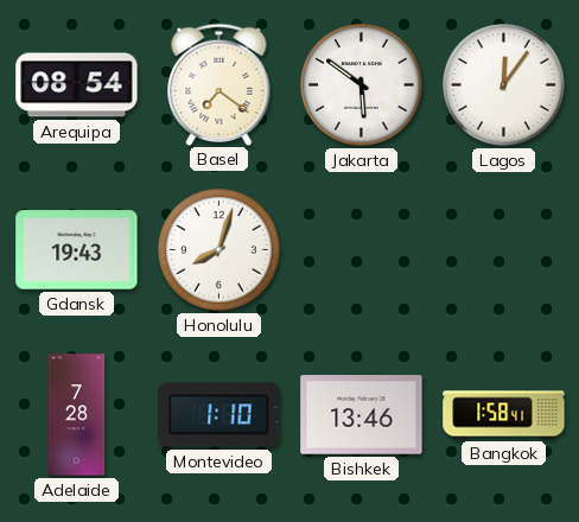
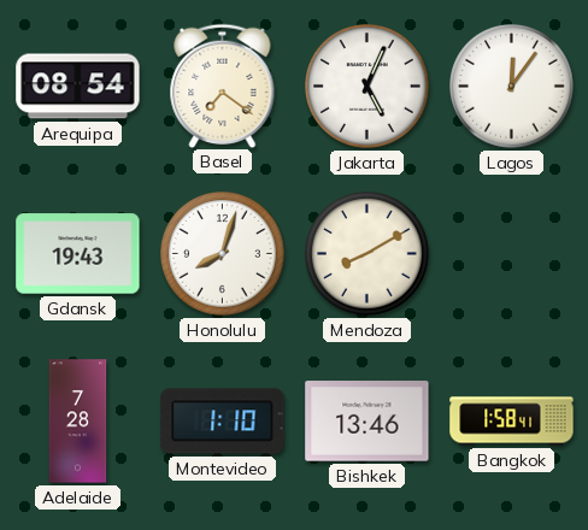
Jakarta: 5:51 -> 5:04
Mendoza: none -> 8:10
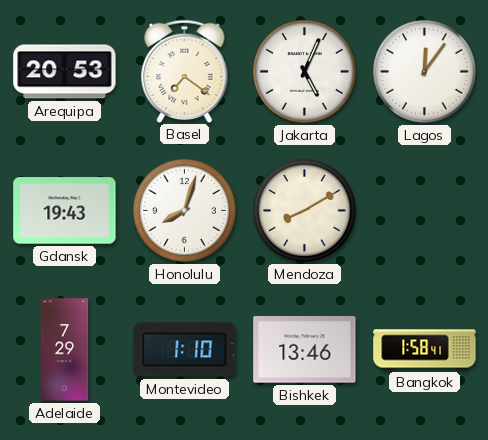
Arequipa: 08:54 -> 20:53
Adelaide: 7:28 -> 7:29
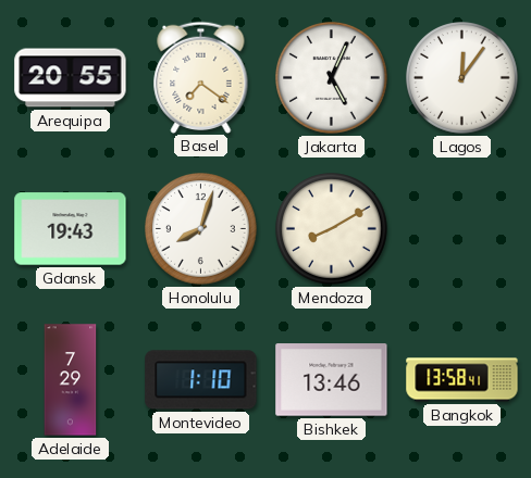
Arequipa: 20:53 -> 20:55
Bangkok: 1:58 -> 13:58
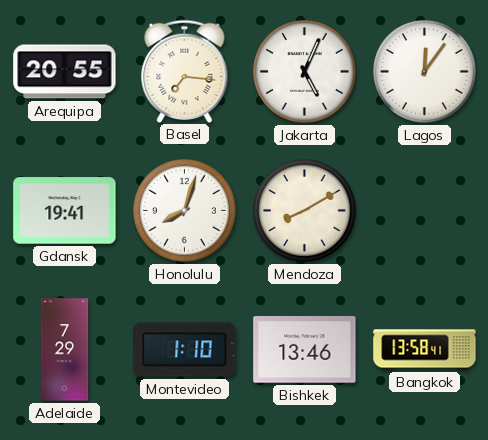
Basel: 7:21 -> 7:16
Gdansk: 19:43 -> 19:41
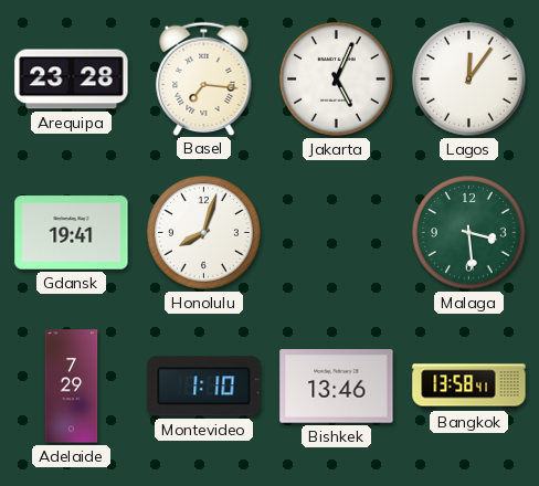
Arequipa: 20:55 -> 23:28
Mendoza: 8:10 -> none
Malaga: none -> 3:29
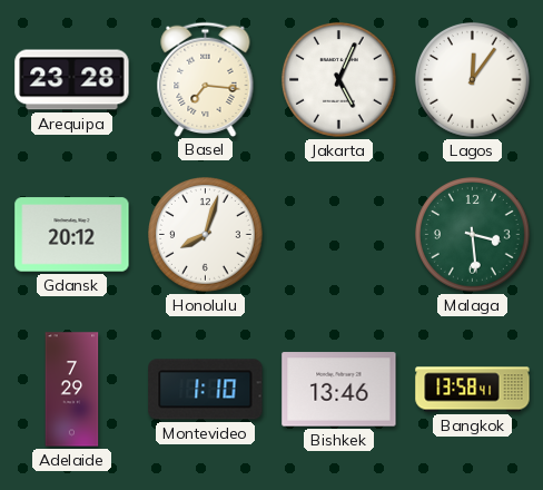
Gdansk: 19:41 -> 20:12
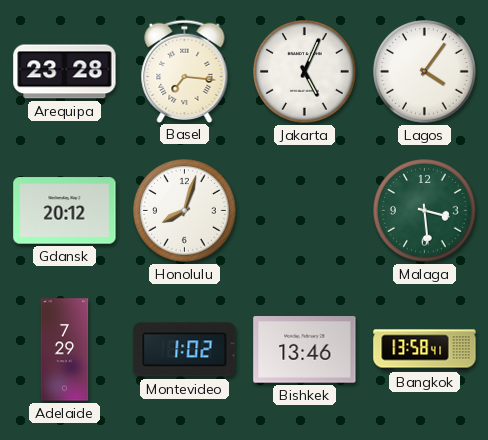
Lagos: 12:06 -> 4:06
Montevideo: 1:10 -> 1:02
